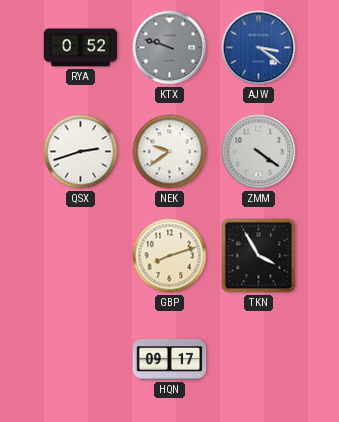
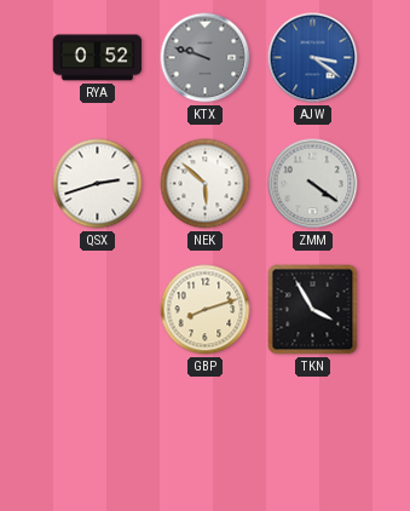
NEK: 9:39 -> 5:52
HQN: 09:17 -> none
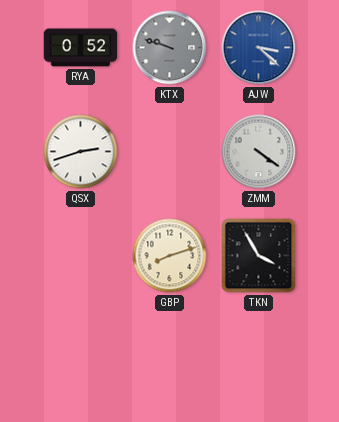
AJW: 3:21 -> 3:22
NEK: 5:52 -> none
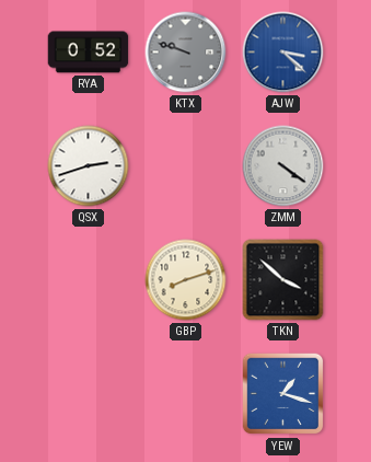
TKN: 3:55 -> 3:52
YEW: none -> 1:18
